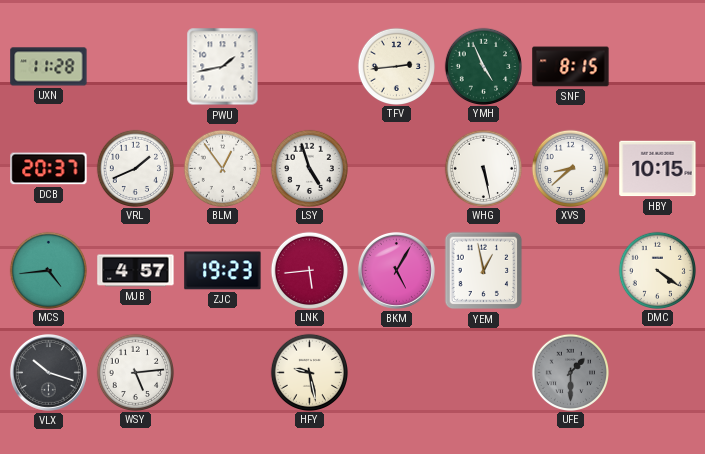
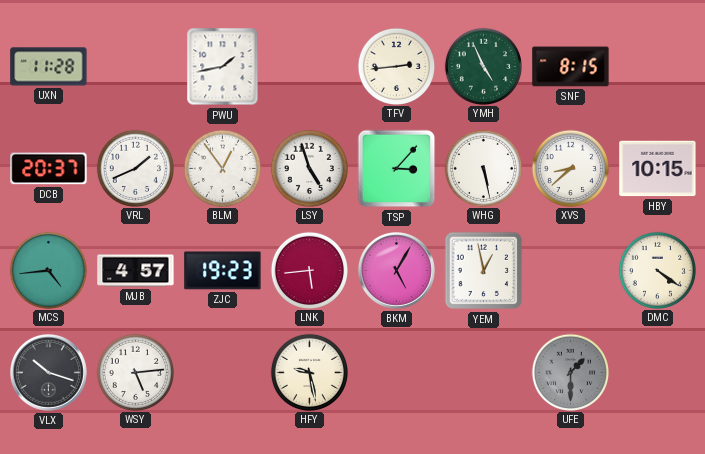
TSP: none -> 3:07
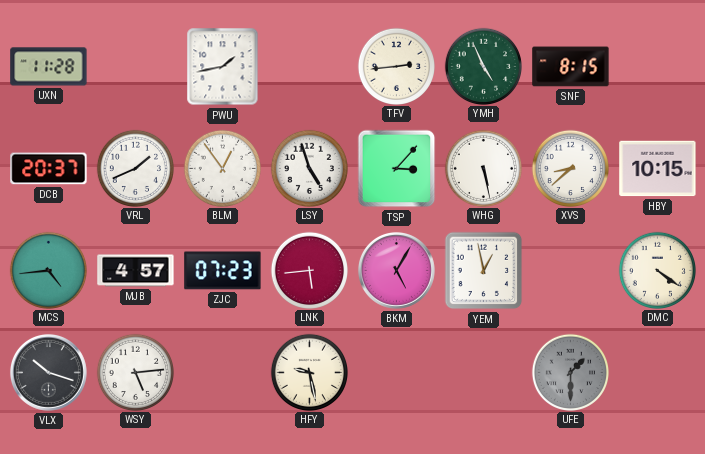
ZJC: 19:23 -> 07:23
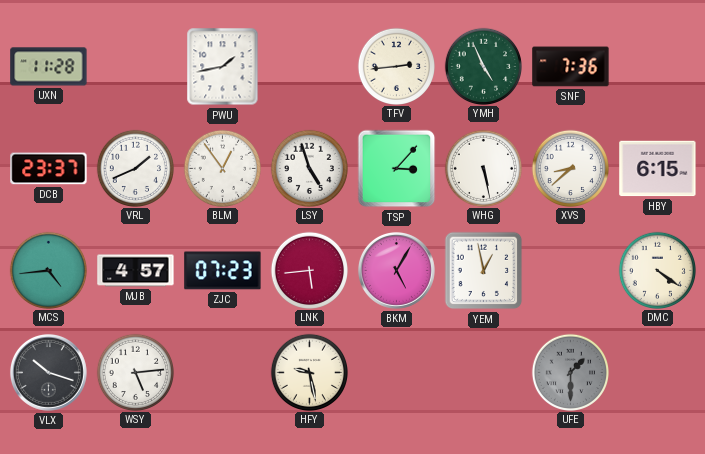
SNF: 8:15 -> 7:36
DCB: 20:37 -> 23:37
HBY: 10:15 -> 6:15
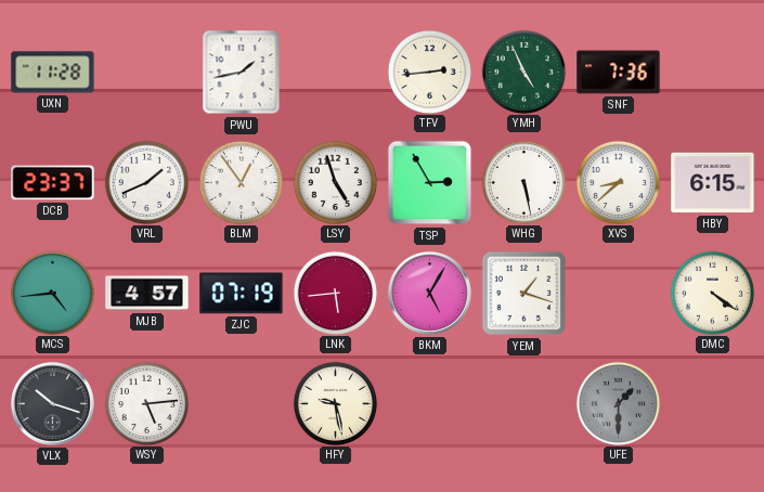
TSP: 3:07 -> 2:55
ZJC: 07:23 -> 07:19
YEM: 12:58 -> 1:18
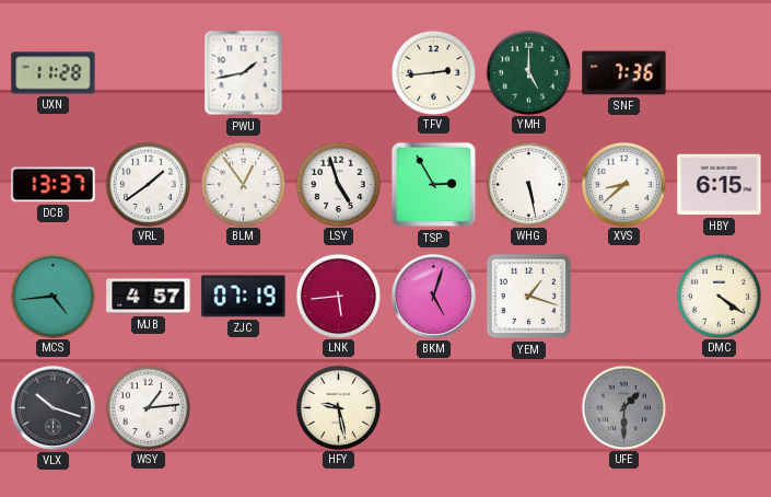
YMH: 4:56 -> 5:00
DCB: 23:37 -> 13:37
VRL: 1:41 -> 1:39
BKM: 5:05 -> 5:03
WSY: 5:14 -> 1:14
